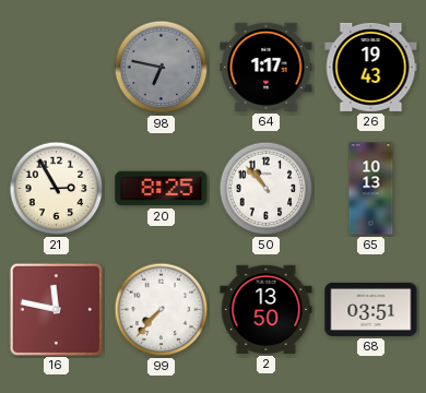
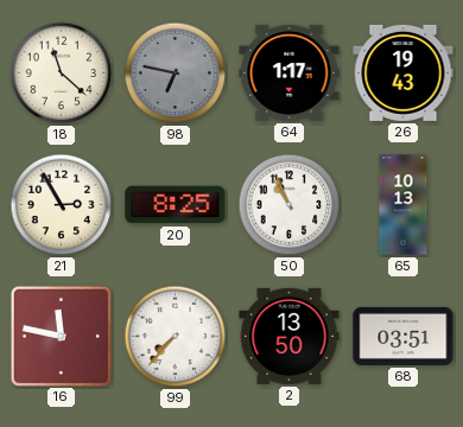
18: none -> 11:22
50: 10:53 -> 10:56
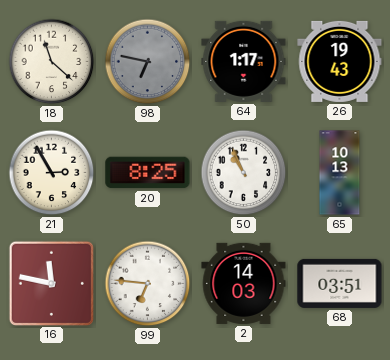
99: 7:37 -> 6:46
2: 13:50 -> 14:03
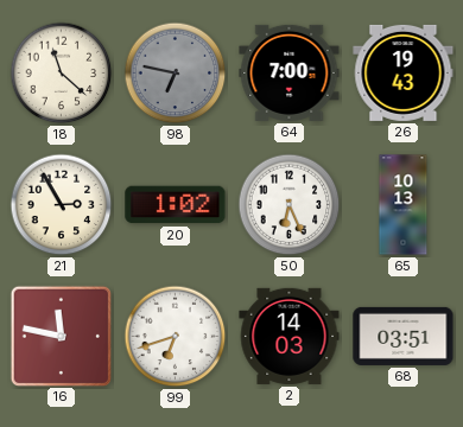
64: 1:17 -> 7:00
20: 8:25 -> 1:02
50: 10:56 -> 6:26
99: 6:46 -> 6:42
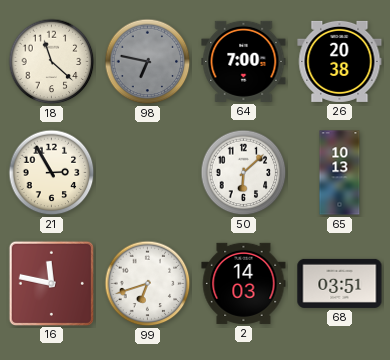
26: 19:43 -> 20:38
20: 1:02 -> none
50: 6:26 -> 6:08
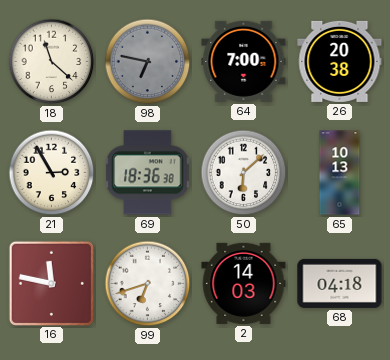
69: none -> 18:36
68: 03:51 -> 04:18
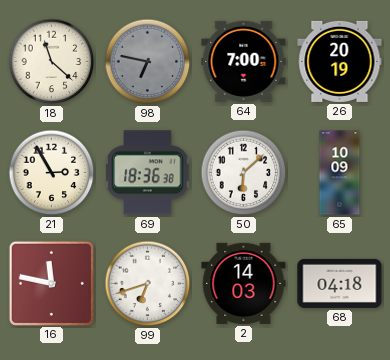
26: 20:38 -> 20:19
65: 10:13 -> 10:09
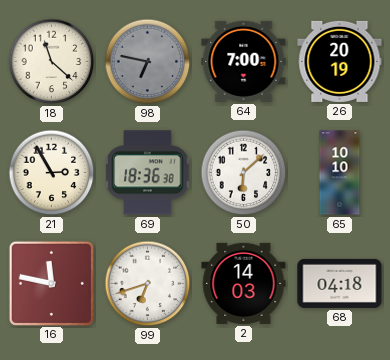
65: 10:09 -> 10:10
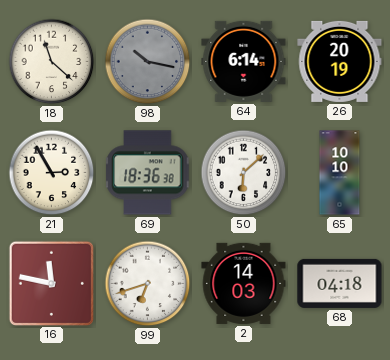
98: 6:47 -> 10:17
64: 7:00 -> 6:14
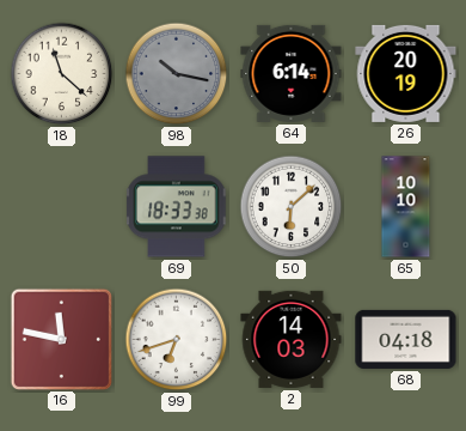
21: 2:55 -> none
69: 18:36 -> 18:33
